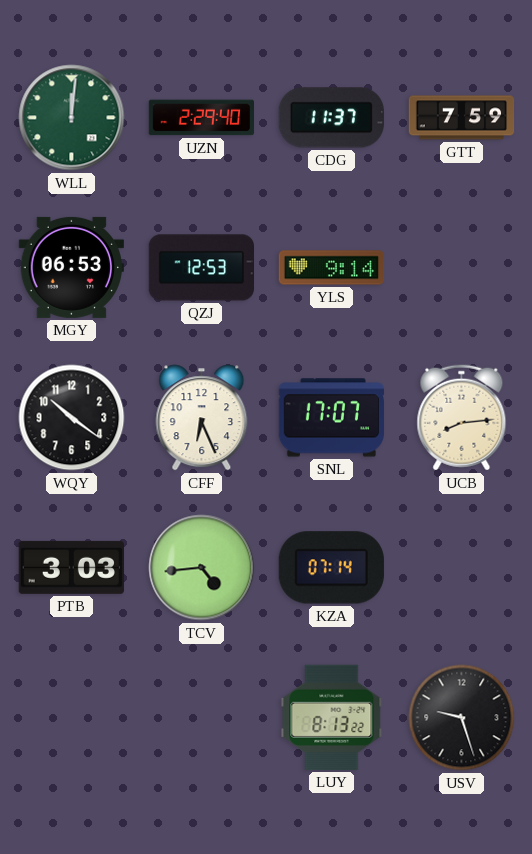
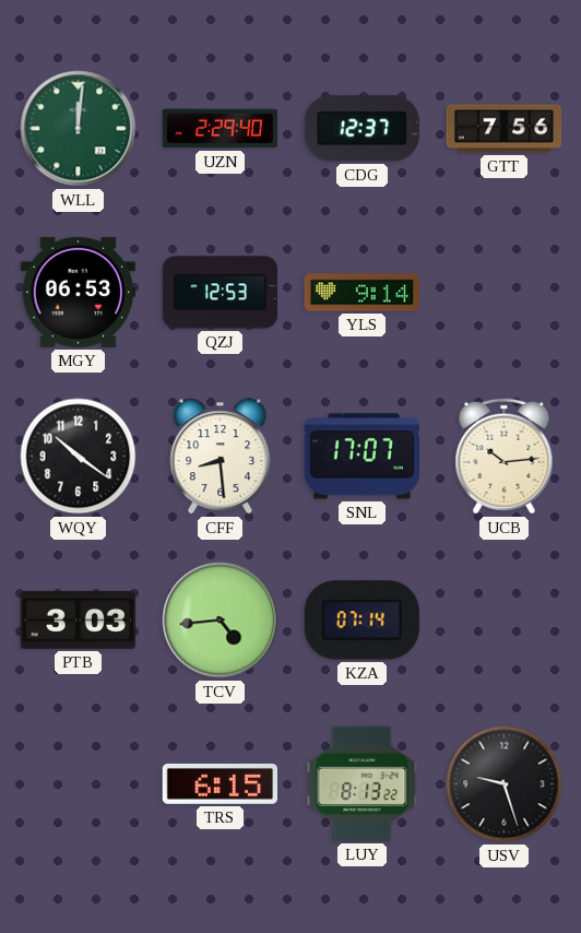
CDG: 11:37 -> 12:37
GTT: 7:59 -> 7:56
CFF: 6:26 -> 8:29
UCB: 8:14 -> 10:14
TRS: none -> 6:15
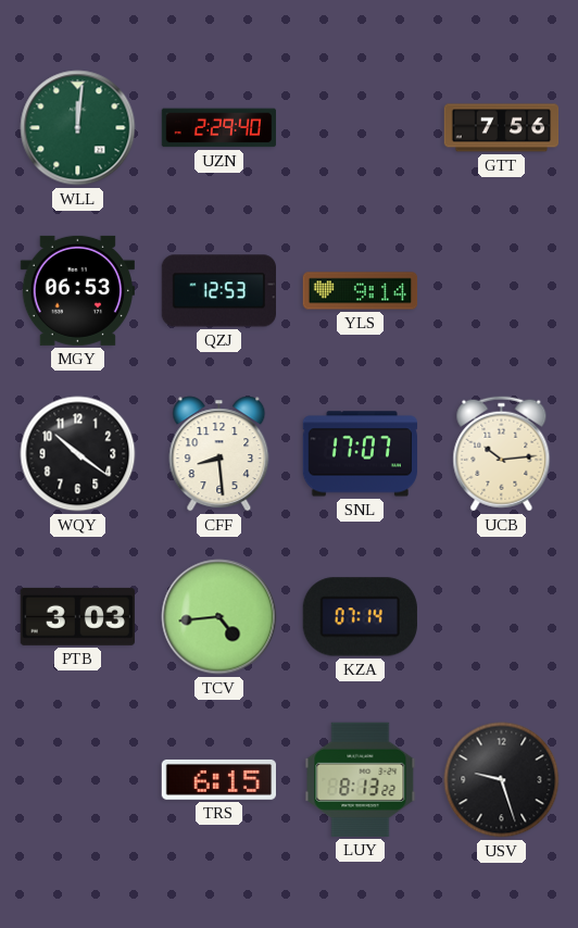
CDG: 12:37 -> none
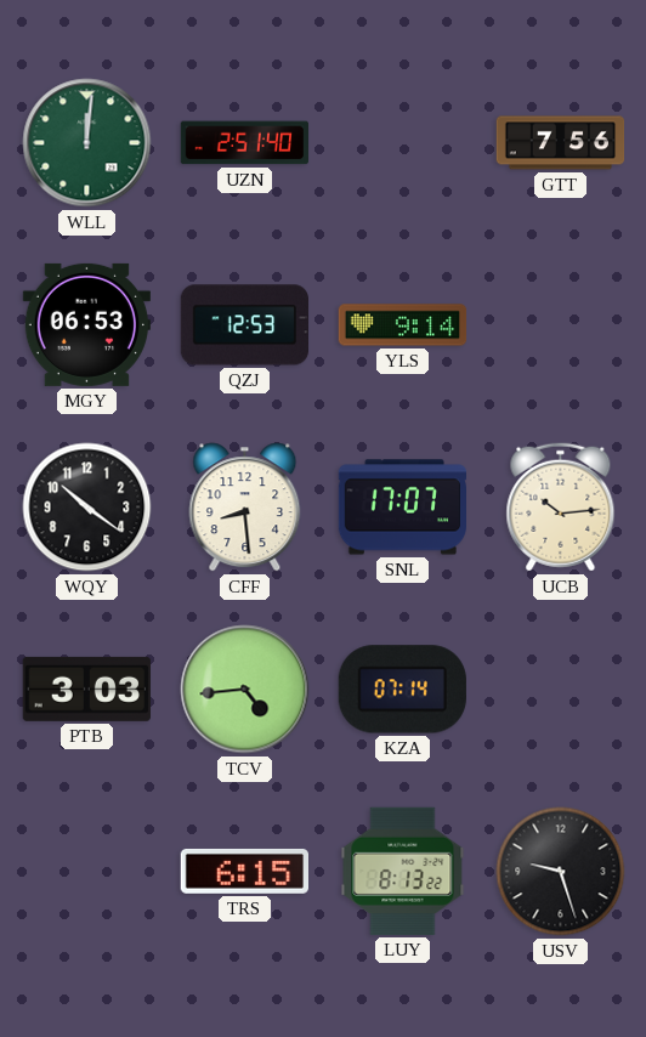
UZN: 2:29 -> 2:51
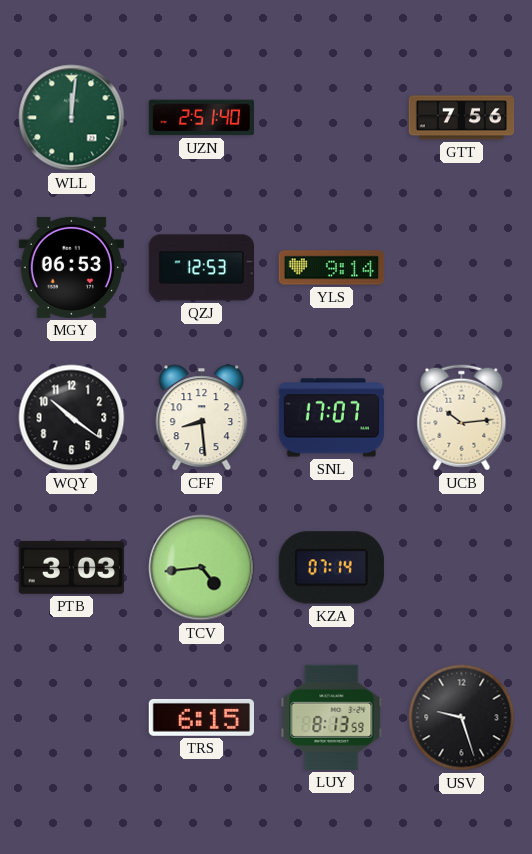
LUY: 8:13:22 -> 8:13:59
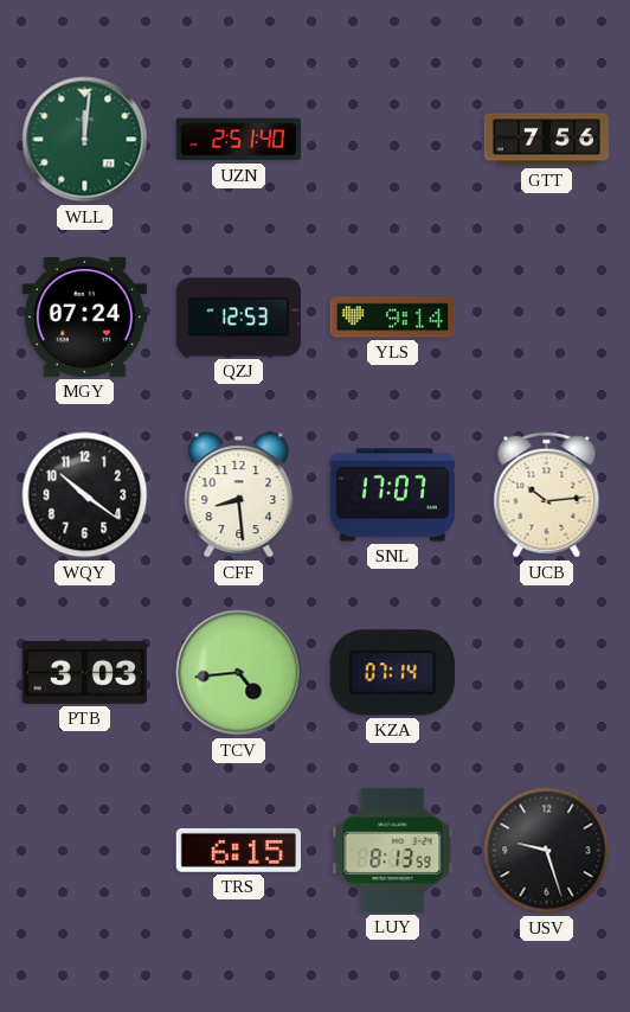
MGY: 06:53 -> 07:24
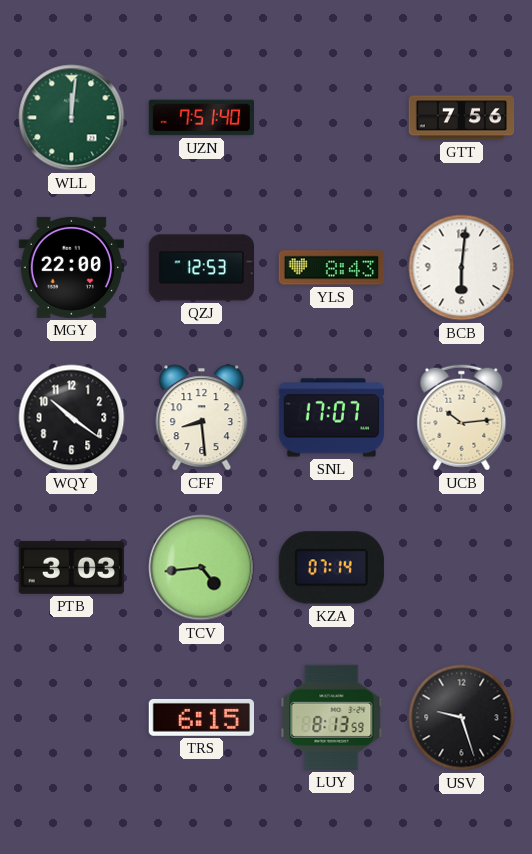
UZN: 2:51 -> 7:51
MGY: 07:24 -> 22:00
YLS: 9:14 -> 8:43
BCB: none -> 6:01
